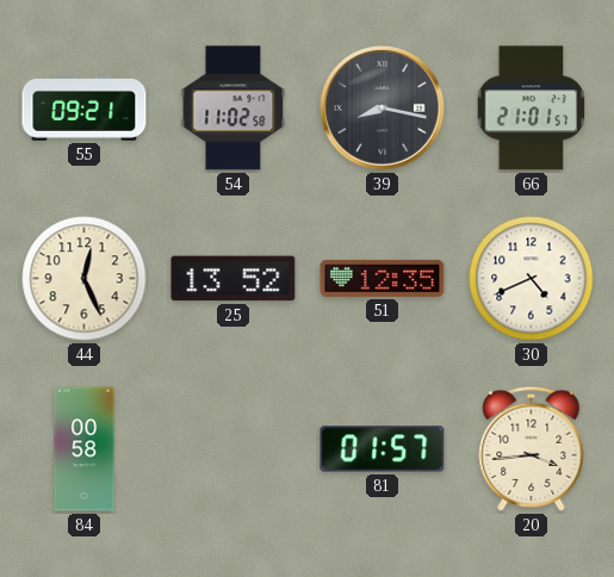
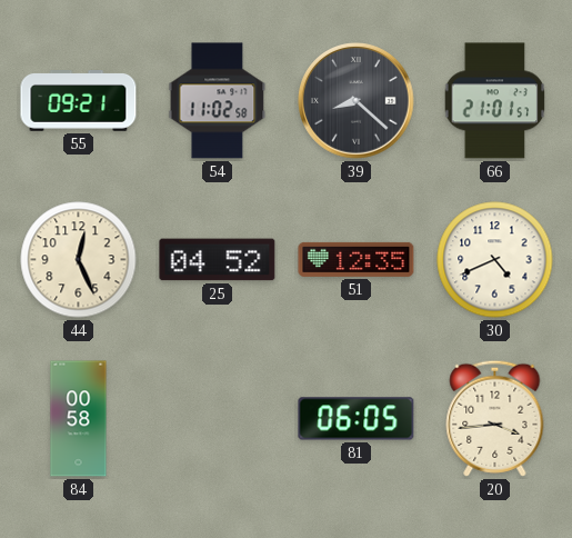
39: 8:17 -> 8:22
25: 13:52 -> 04:52
81: 01:57 -> 06:05
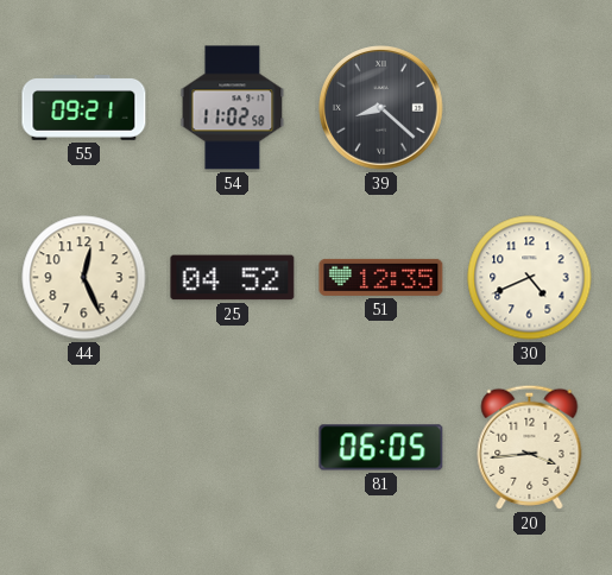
66: 21:01 -> none
84: 00:58 -> none
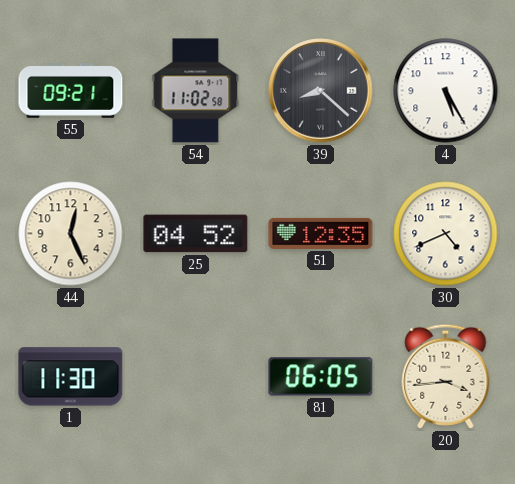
4: none -> 5:25
1: none -> 11:30
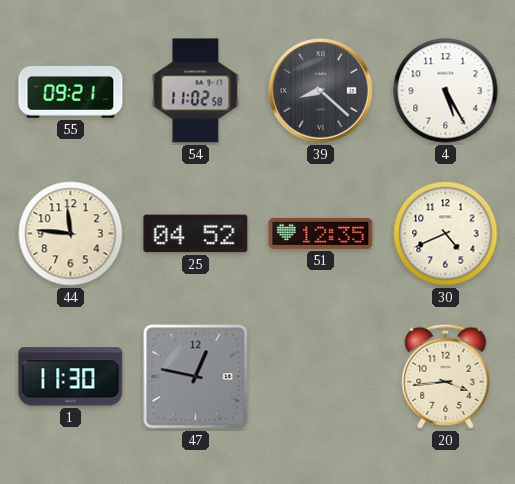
44: 12:26 -> 11:46
47: none -> 12:47
81: 06:05 -> none
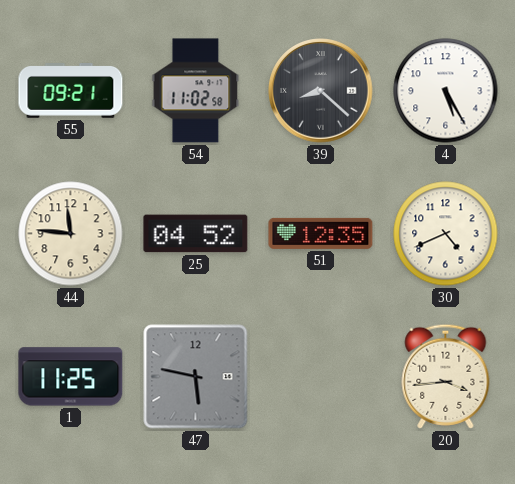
1: 11:30 -> 11:25
47: 12:47 -> 5:47
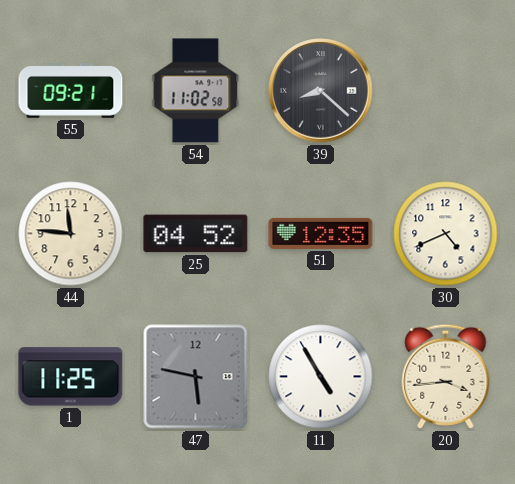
4: 5:25 -> none
11: none -> 4:55
